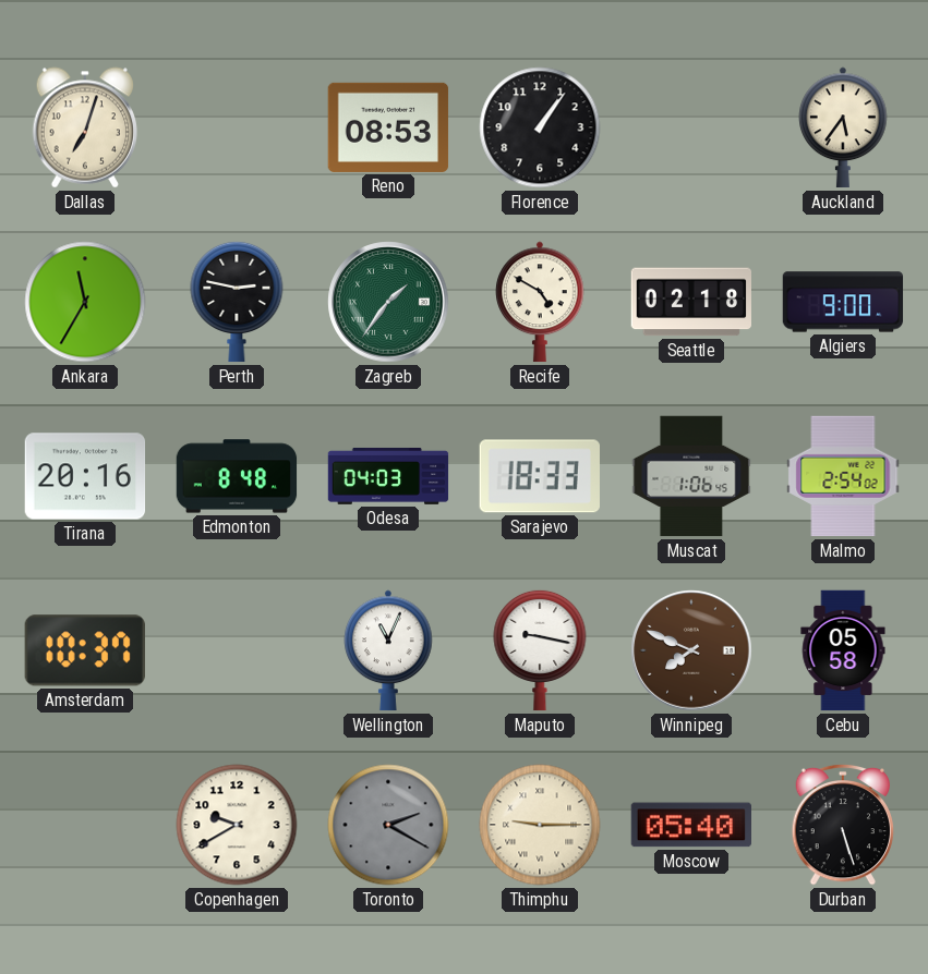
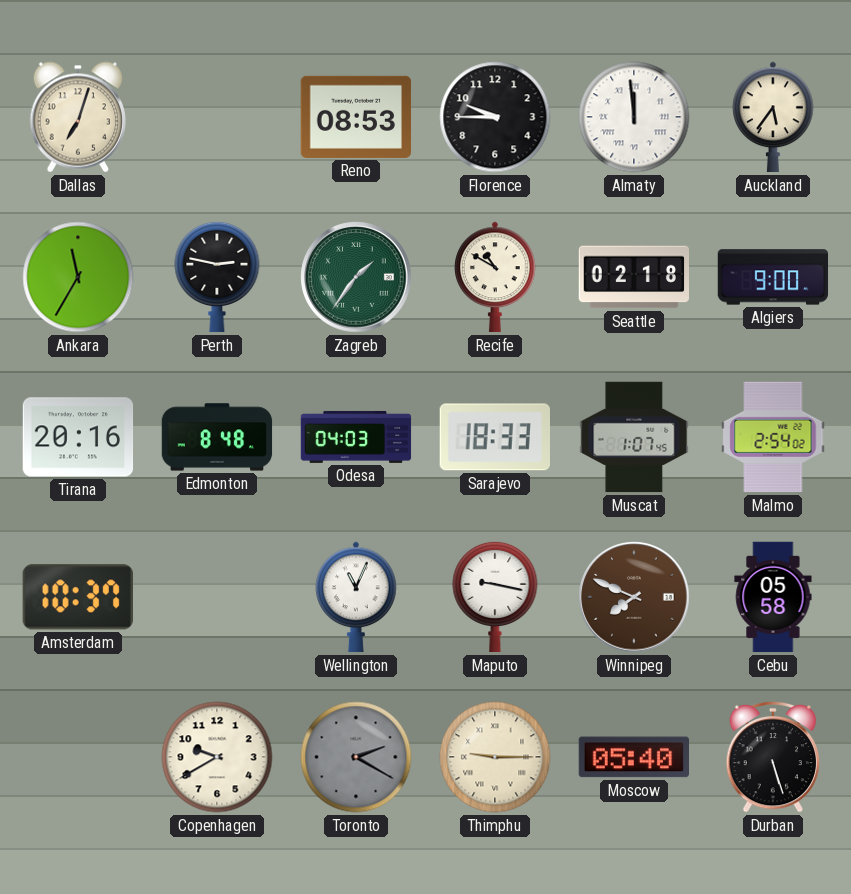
Florence: 1:06 -> 9:45
Almaty: none -> 11:59
Recife: 4:50 -> 10:50
Muscat: 1:06 -> 1:07
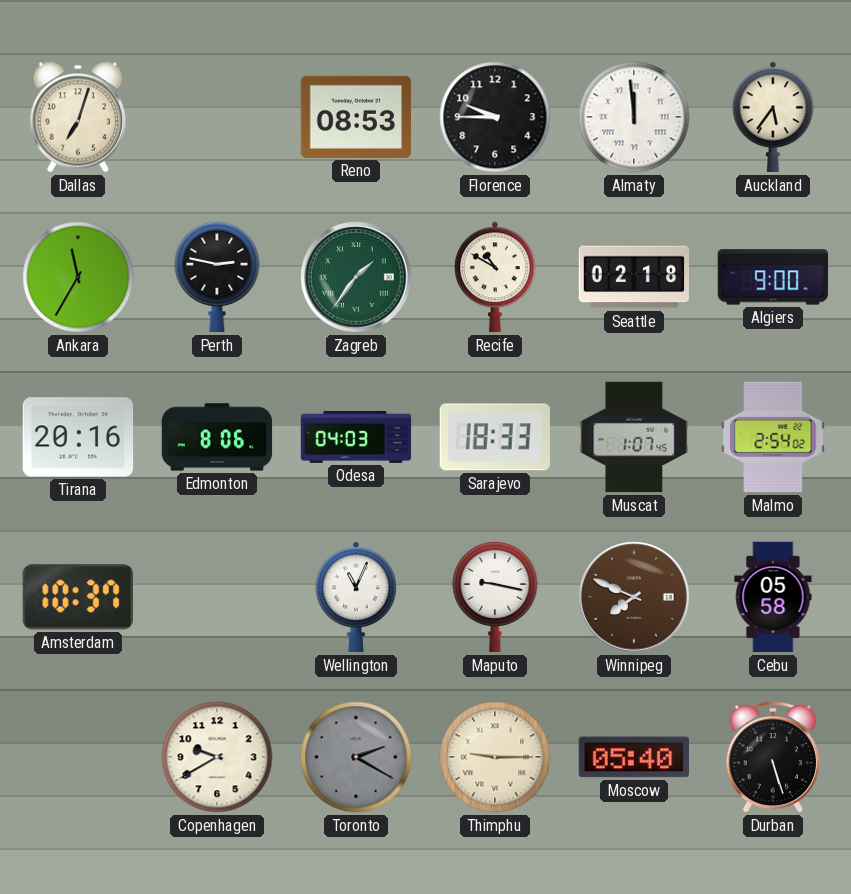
Edmonton: 8:48 -> 8:06
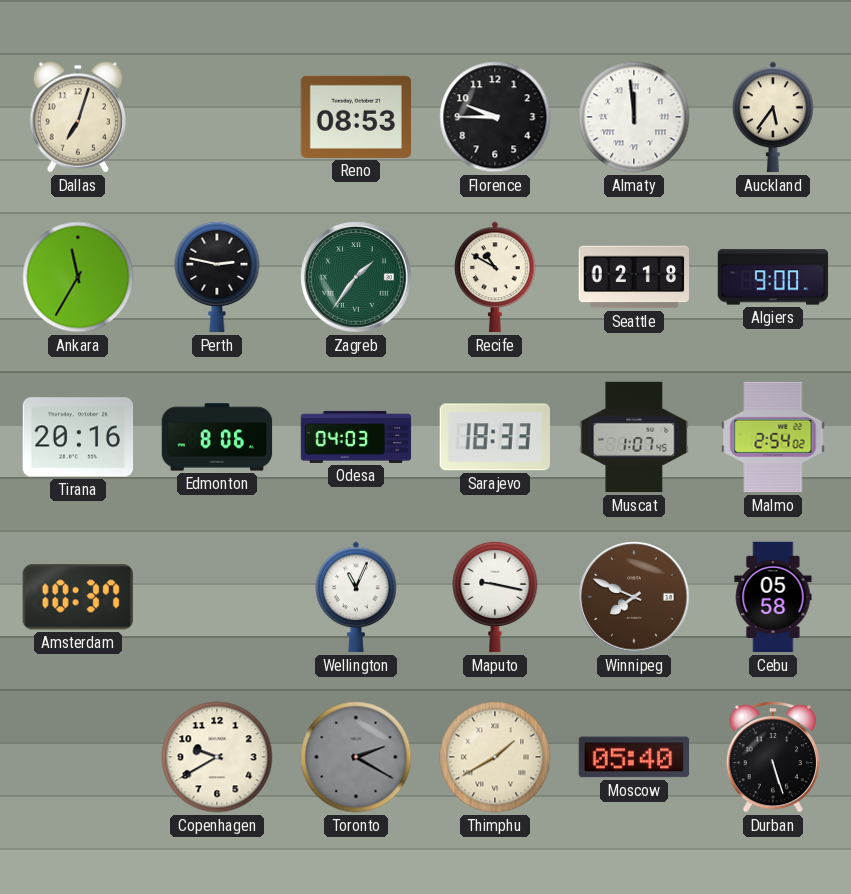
Thimphu: 9:15 -> 1:40
